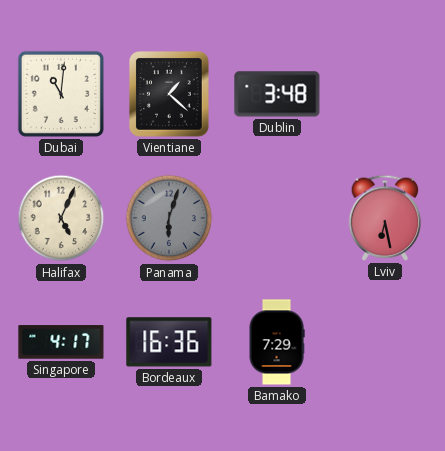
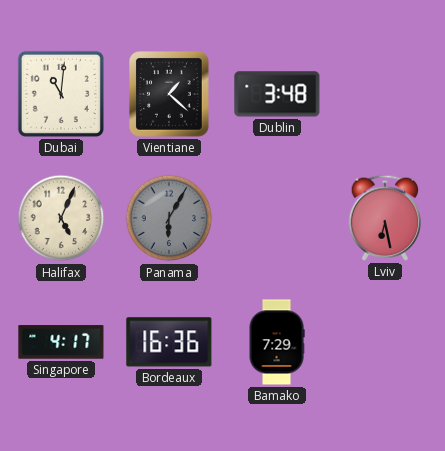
Panama: 6:03 -> 6:05
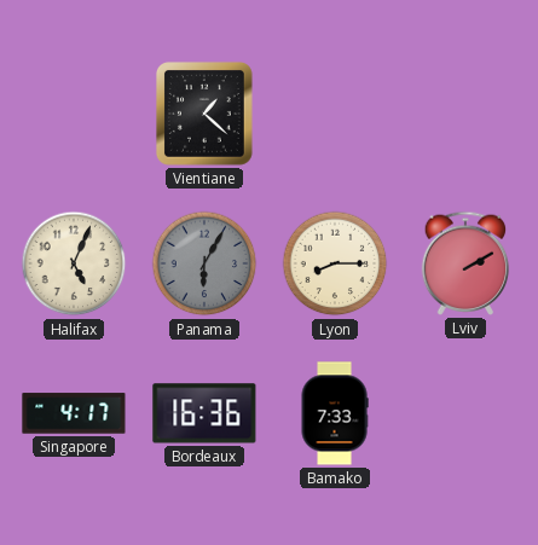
Dubai: 11:01 -> none
Dublin: 3:48 -> none
Lyon: none -> 8:15
Lviv: 6:28 -> 2:10
Bamako: 7:29 -> 7:33
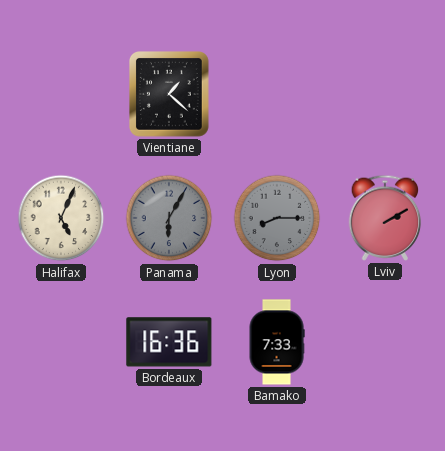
Lyon dial: cream -> grey
Singapore: 4:17 -> none
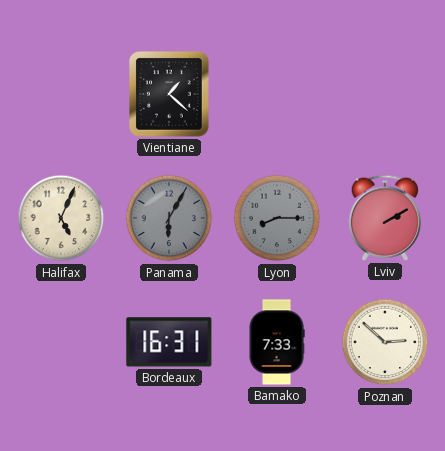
Bordeaux: 16:36 -> 16:31
Poznan: none -> 2:52
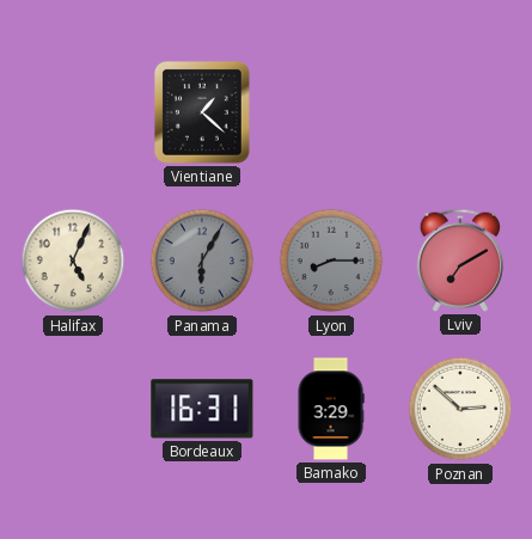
Lviv: 2:10 -> 7:10
Bamako: 7:33 -> 3:29
